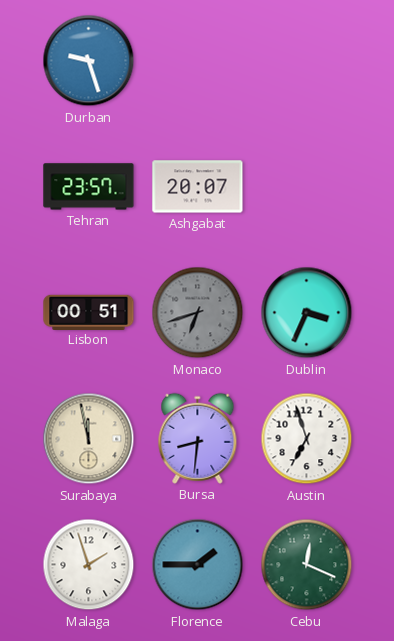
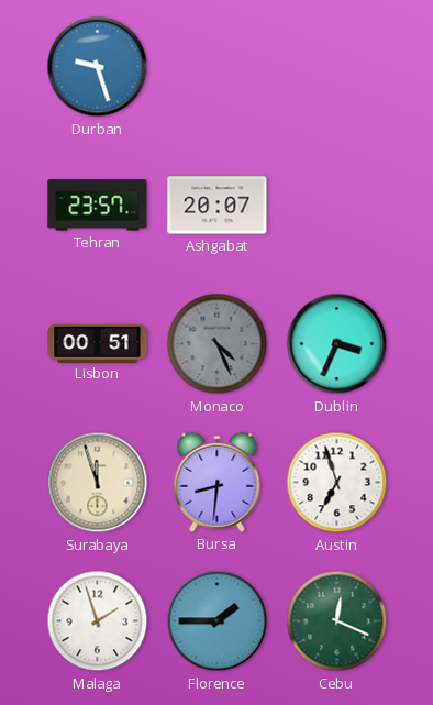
Monaco: 6:42 -> 4:26
Surabaya: 11:58 -> 11:57
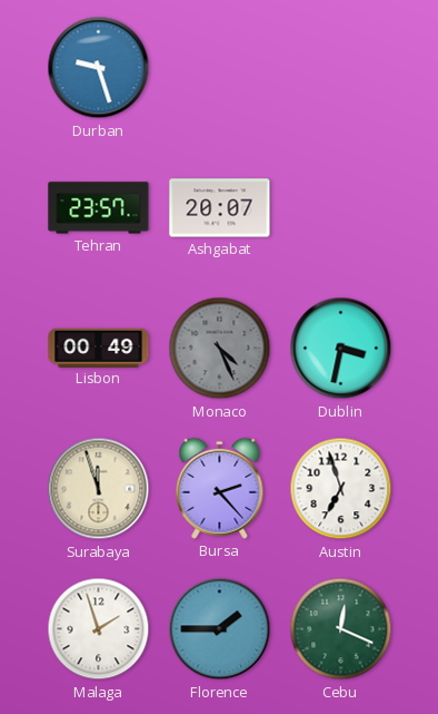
Lisbon: 00:51 -> 00:49
Dublin: 3:34 -> 3:32
Bursa: 8:31 -> 2:23
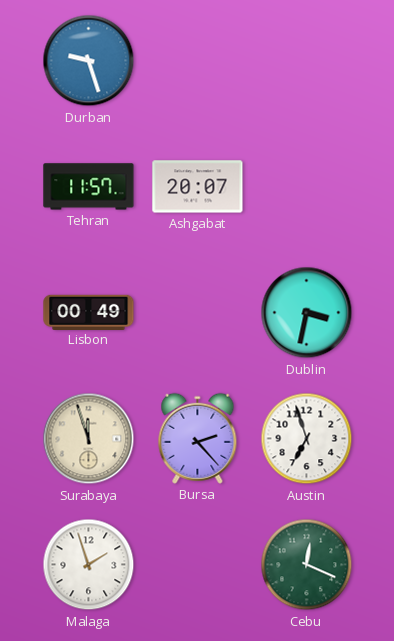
Tehran: 23:57 -> 11:57
Monaco: 4:26 -> none
Florence: 1:45 -> none
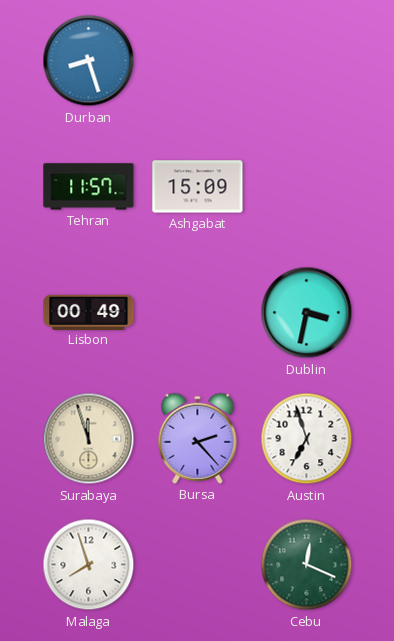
Durban: 9:27 -> 8:27
Ashgabat: 20:07 -> 15:09
Malaga: 1:57 -> 7:57
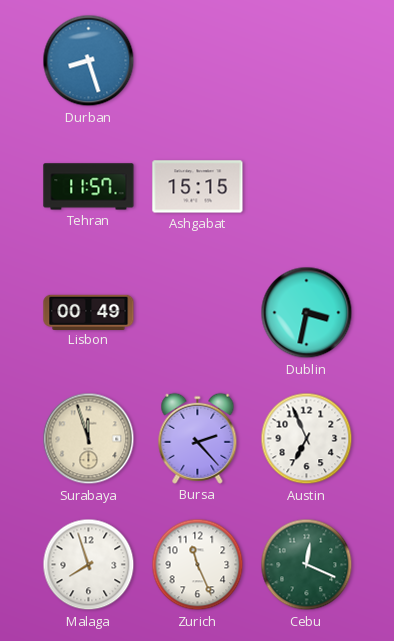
Ashgabat: 15:09 -> 15:15
Austin: 6:57 -> 6:56
Zurich: none -> 11:26
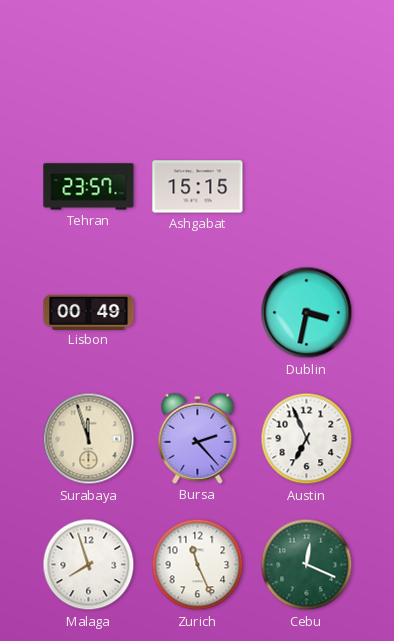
Durban: 8:27 -> none
Tehran: 11:57 -> 23:57
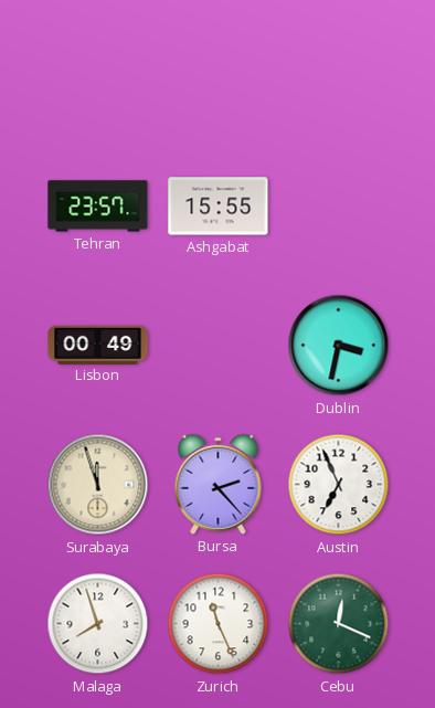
Ashgabat: 15:15 -> 15:55
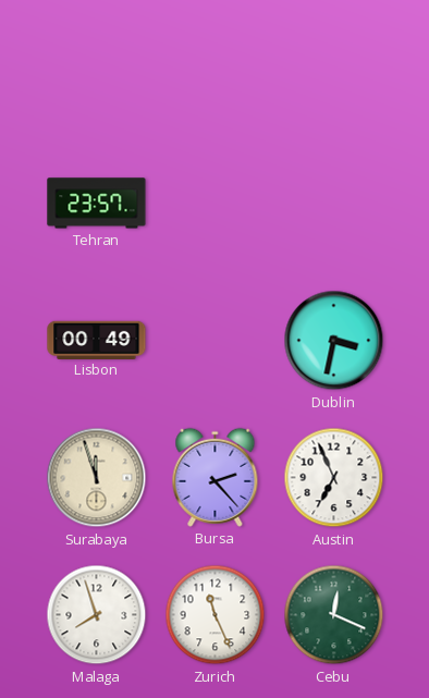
Ashgabat: 15:55 -> none
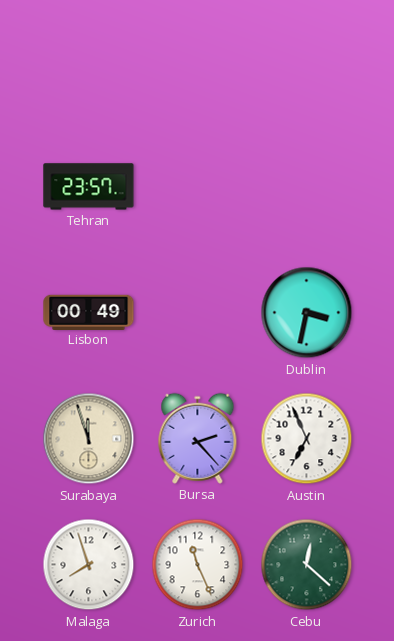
Cebu: 12:19 -> 12:22
